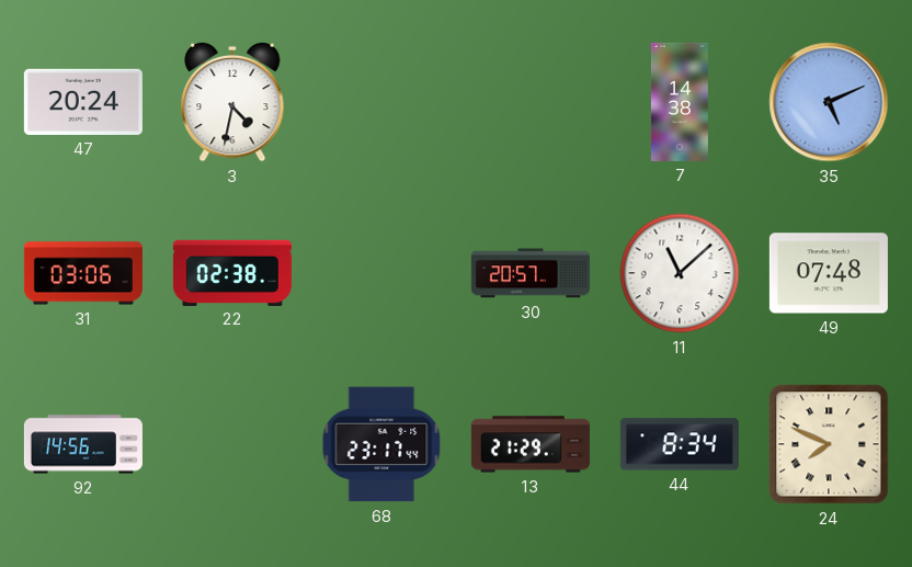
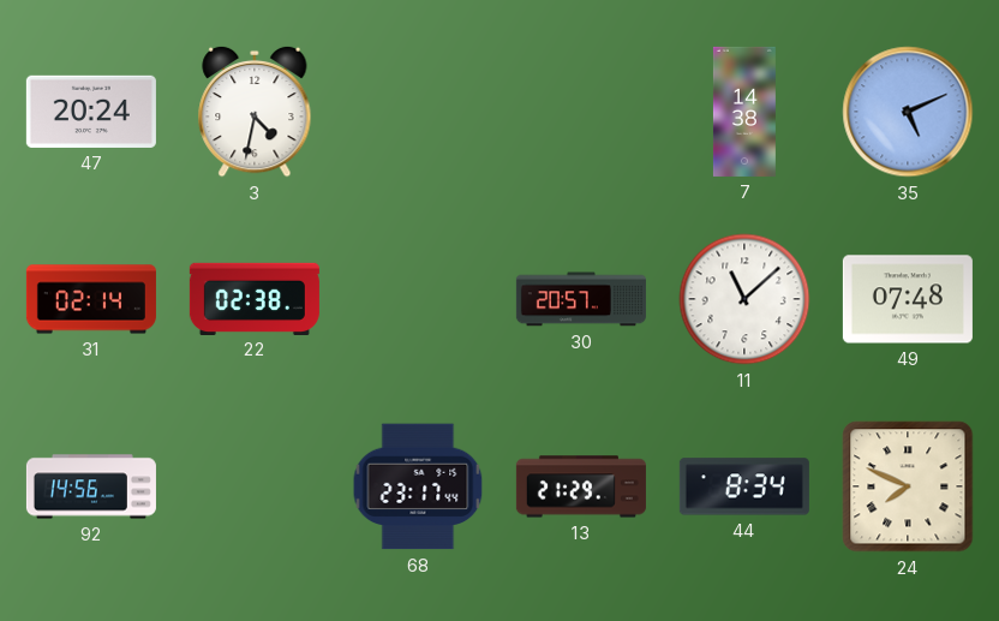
31: 03:06 -> 02:14
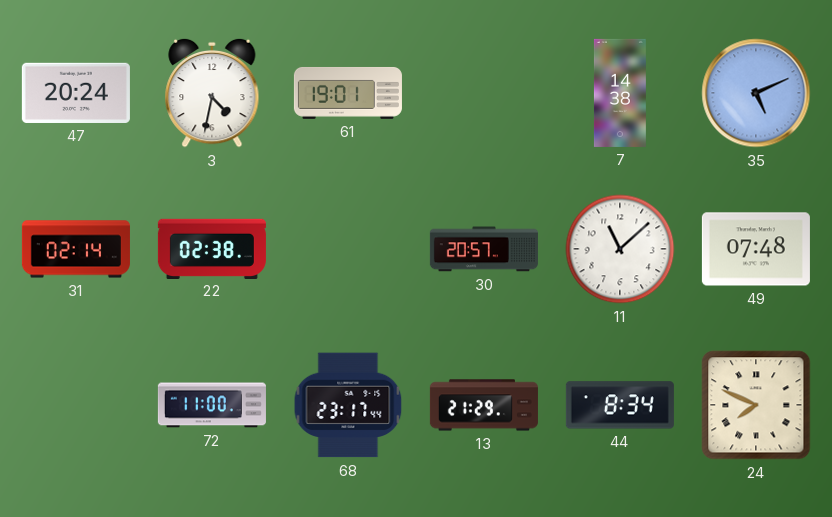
61: none -> 19:01
92: 14:56 -> none
72: none -> 11:00
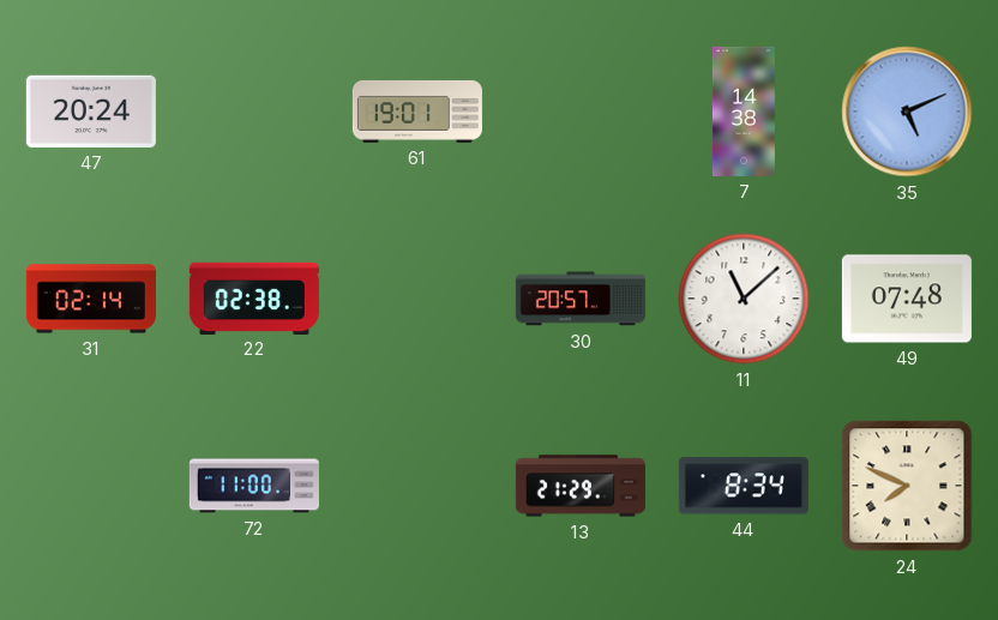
3: 4:32 -> none
68: 23:17 -> none
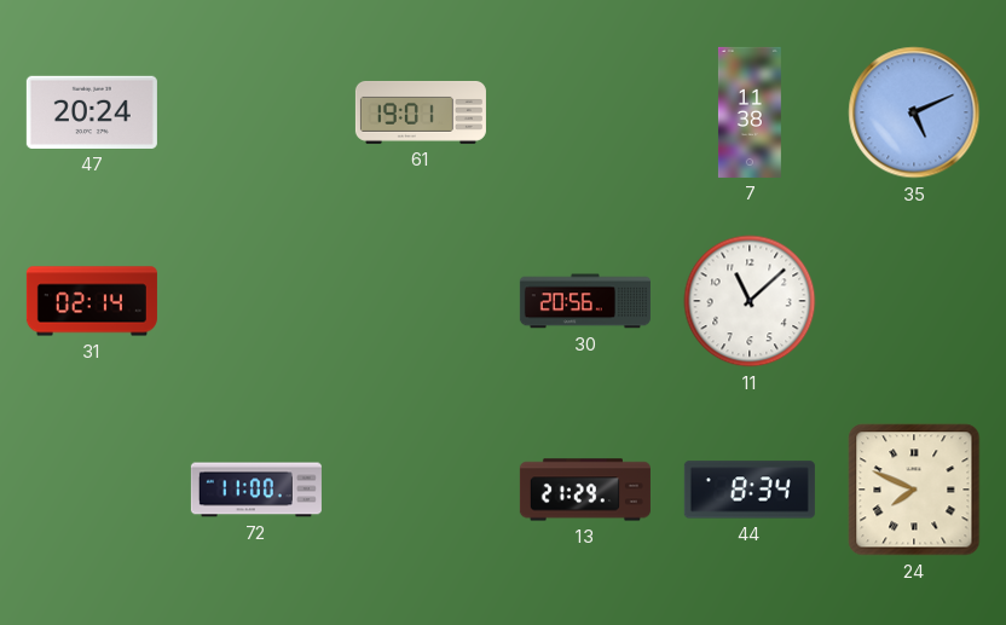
7: 14:38 -> 11:38
22: 02:38 -> none
30: 20:57 -> 20:56
49: 07:48 -> none
